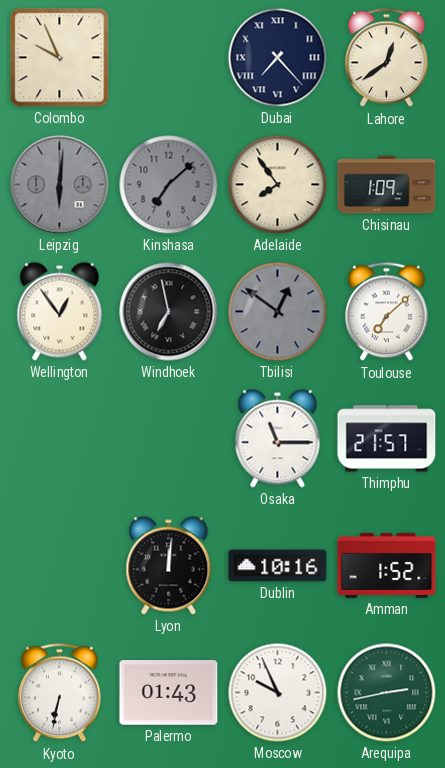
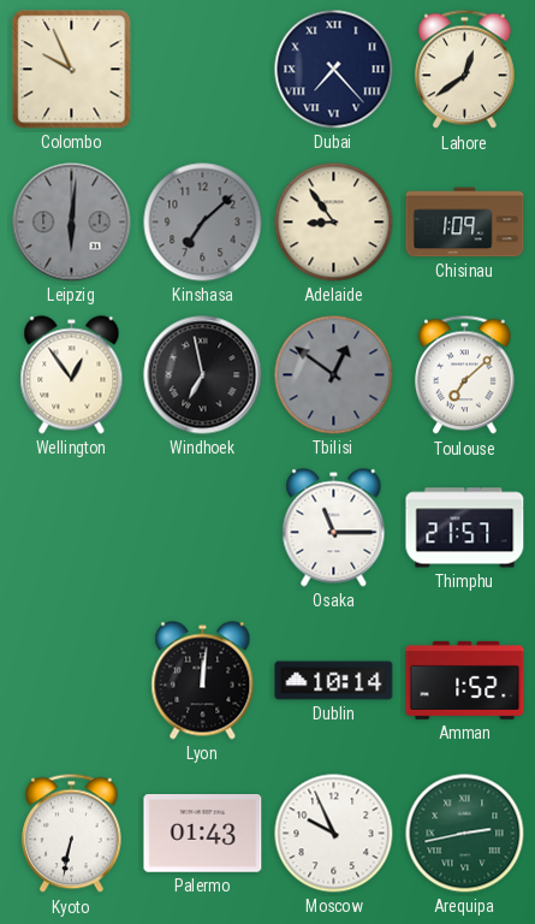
Adelaide: 7:54 -> 8:54
Dublin: 10:16 -> 10:14
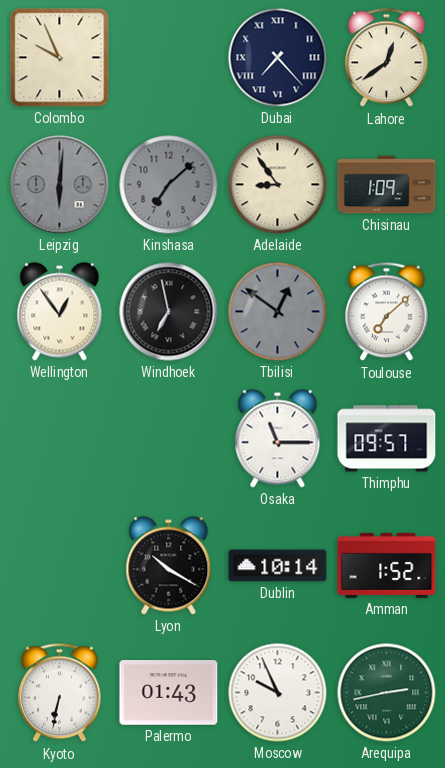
Thimphu: 21:57 -> 09:57
Lyon: 12:01 -> 10:20
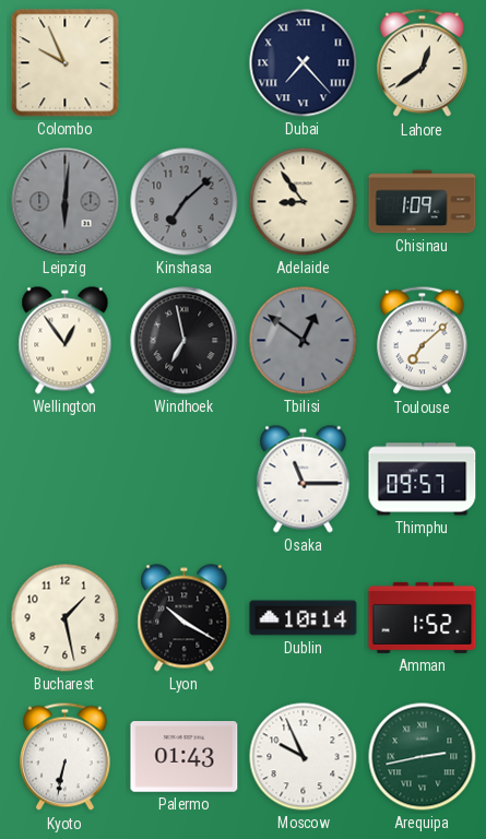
Bucharest: none -> 1:28
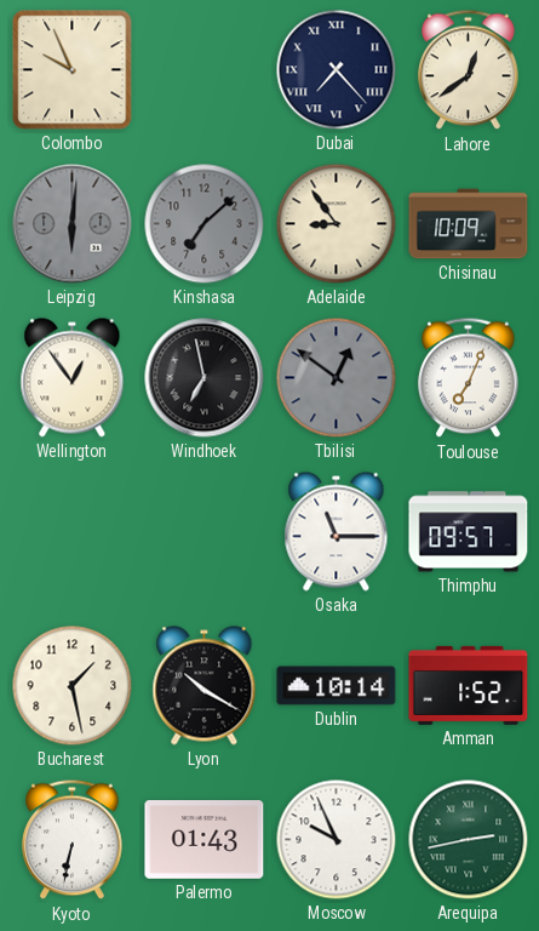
Chisinau: 1:09 -> 10:09
Toulouse: 7:08 -> 7:04
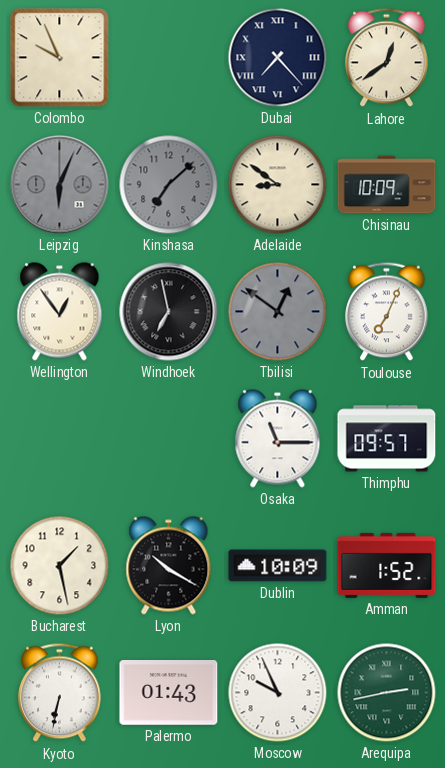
Leipzig: 6:01 -> 6:04
Adelaide: 8:54 -> 8:51
Dublin: 10:14 -> 10:09
